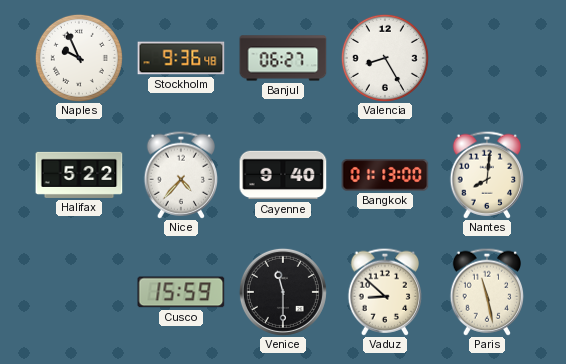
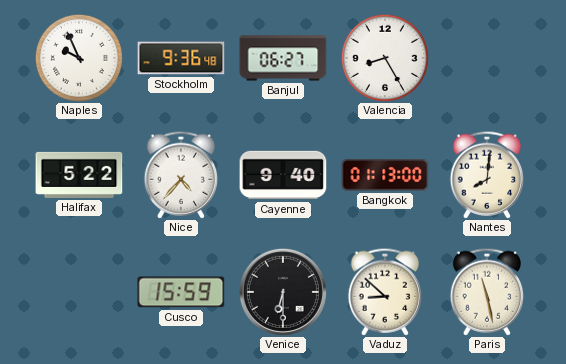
Venice: 11:30 -> 6:30
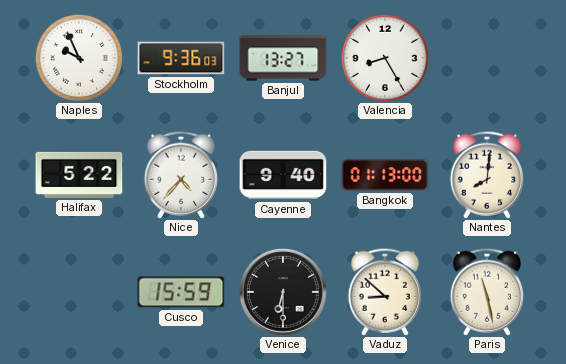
Stockholm: 9:36:48 -> 9:36:03
Banjul: 06:27 -> 13:27
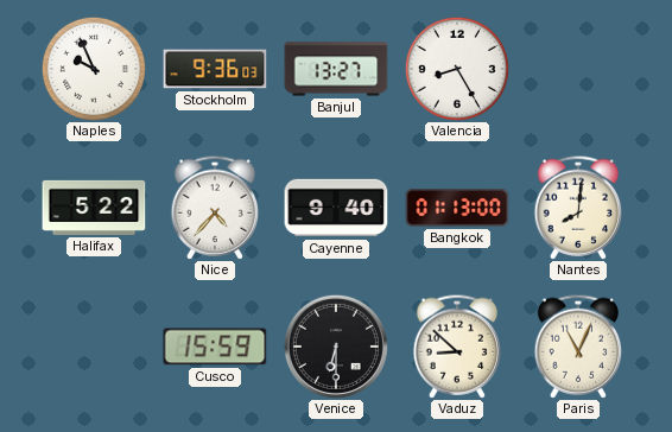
Paris: 11:28 -> 11:04
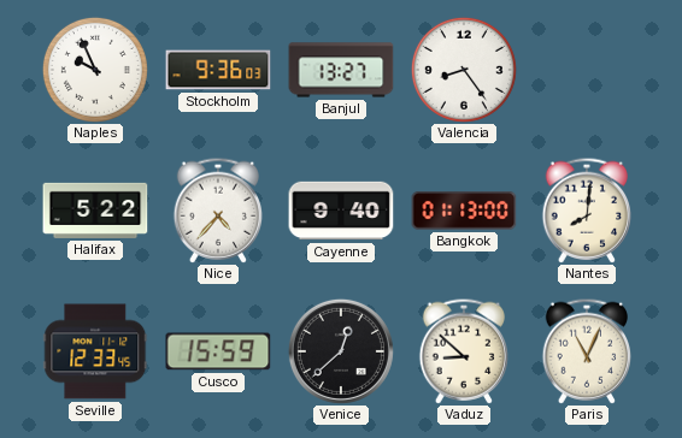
Valencia: 8:25 -> 8:24
Seville: none -> 12:33
Venice: 6:30 -> 12:38
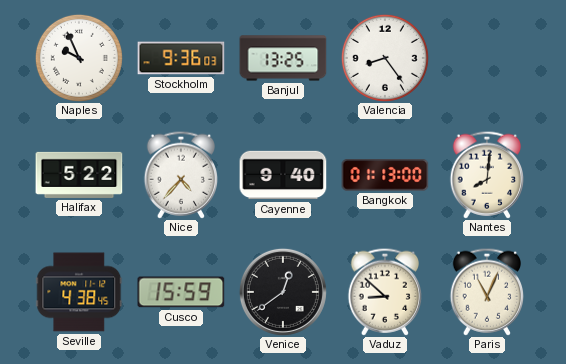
Banjul: 13:27 -> 13:25
Seville: 12:33 -> 4:38
Venice: 12:38 -> 12:39
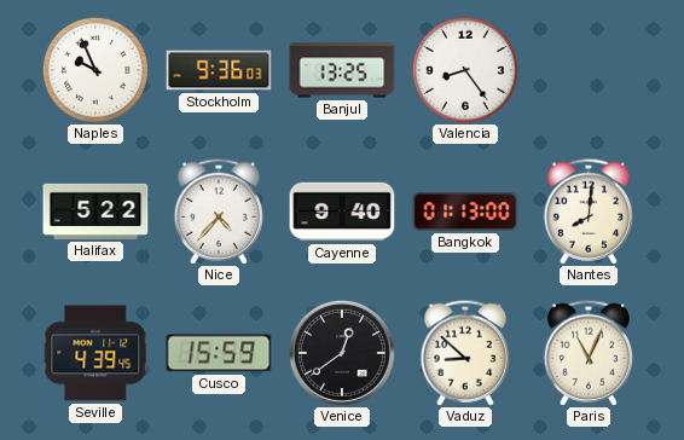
Seville: 4:38 -> 4:39
